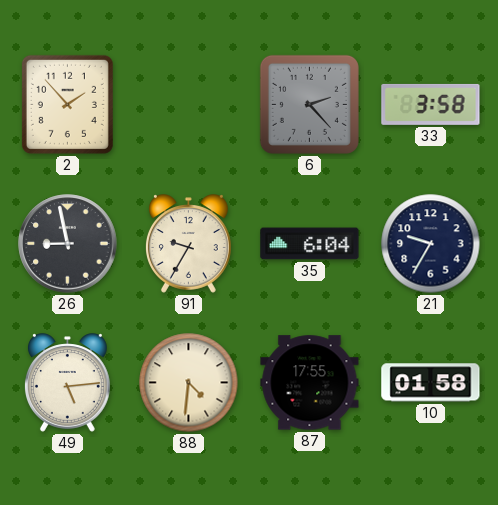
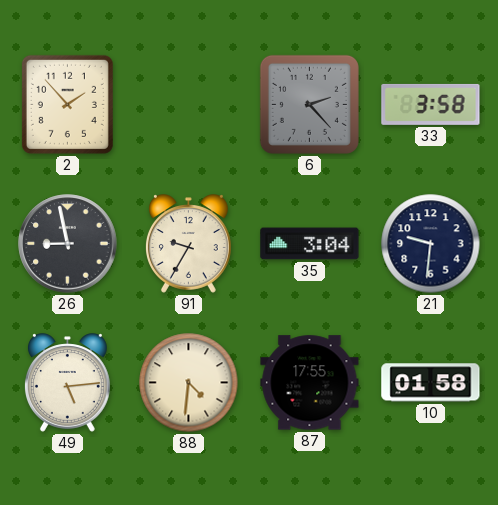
35: 6:04 -> 3:04
21: 9:35 -> 9:31
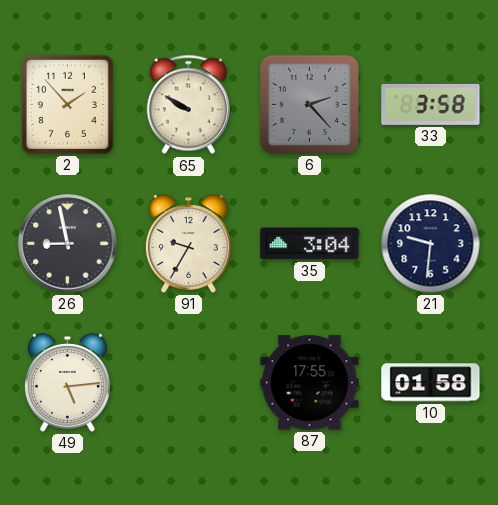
65: none -> 9:50
88: 4:31 -> none
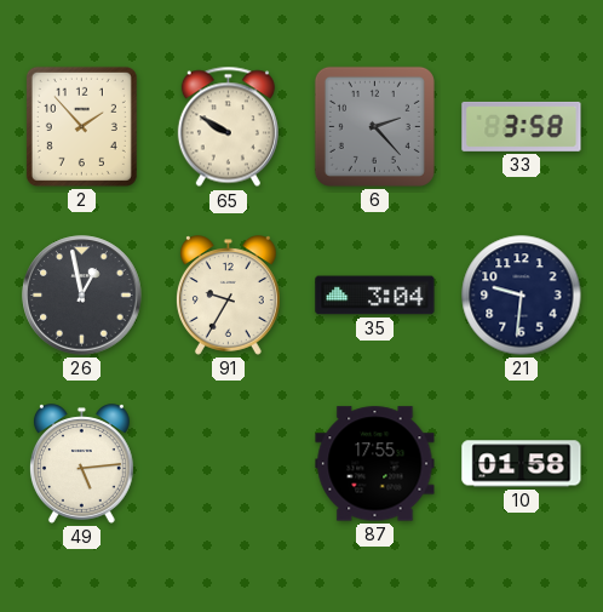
26: 8:58 -> 12:58
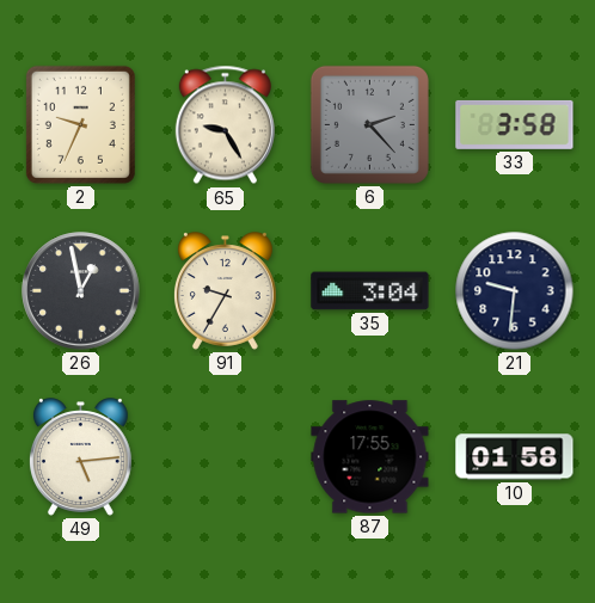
2: 1:53 -> 9:34
65: 9:50 -> 9:25
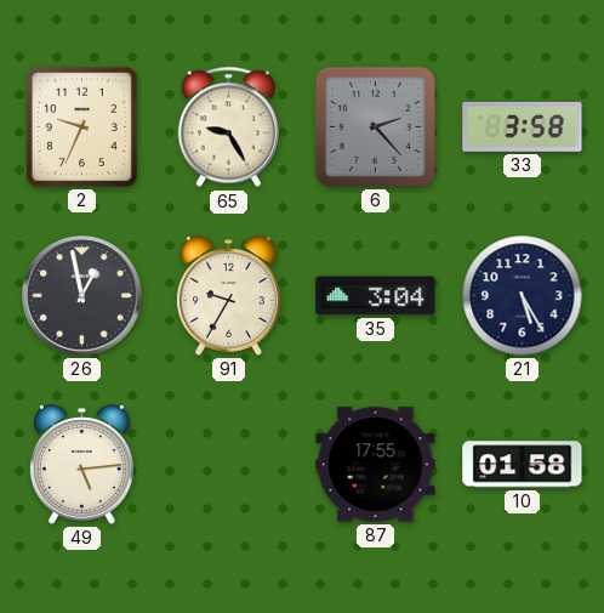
21: 9:31 -> 5:25
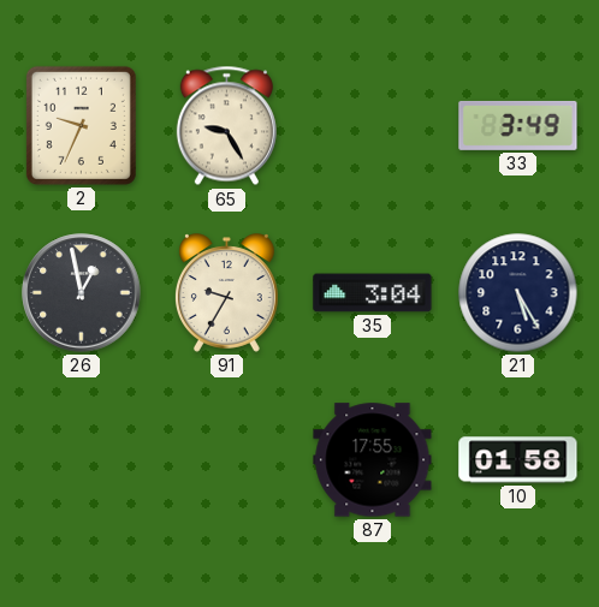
6: 2:23 -> none
33: 3:58 -> 3:49
49: 5:14 -> none
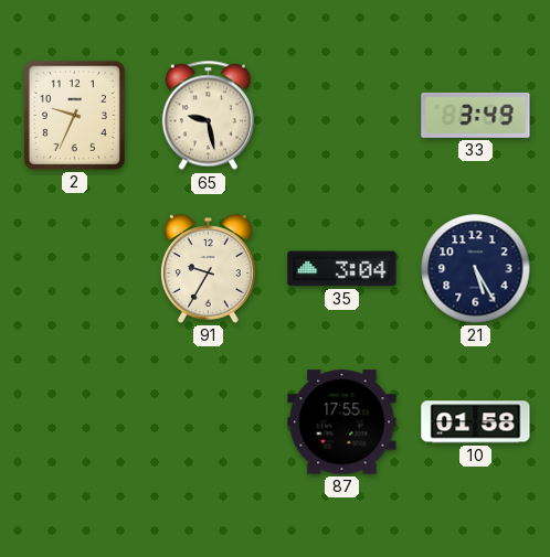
65: 9:25 -> 9:28
26: 12:58 -> none
